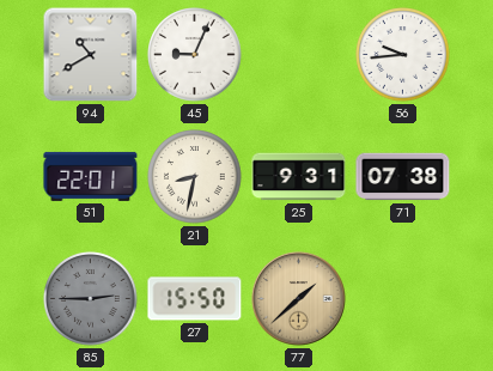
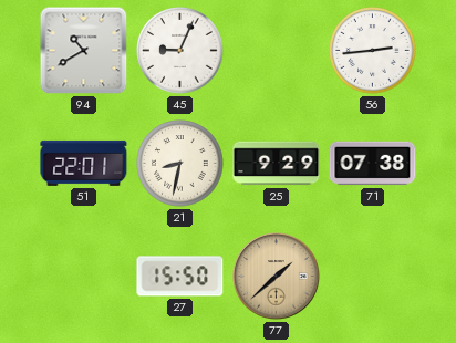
56: 9:44 -> 2:44
25: 9:31 -> 9:29
85: 2:45 -> none
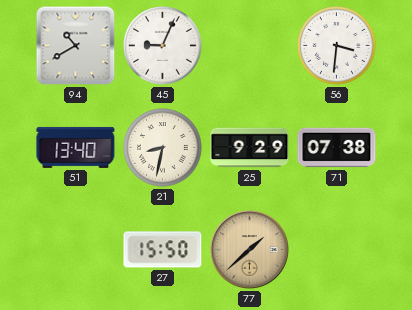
56: 2:44 -> 3:31
51: 22:01 -> 13:40
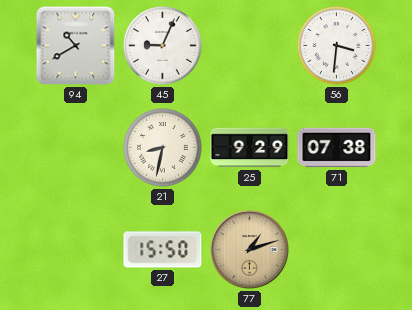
51: 13:40 -> none
77: 1:38 -> 1:12
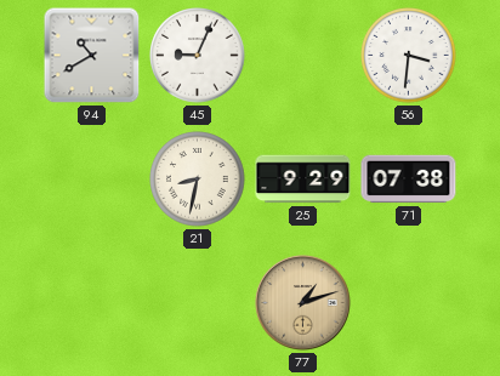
27: 15:50 -> none
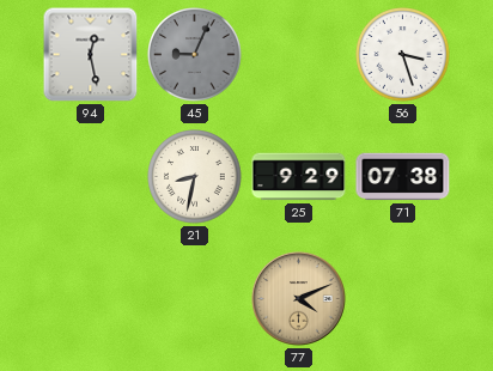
94: 10:40 -> 12:28
45 dial: white -> grey
56: 3:31 -> 3:27
77: 1:12 -> 4:11
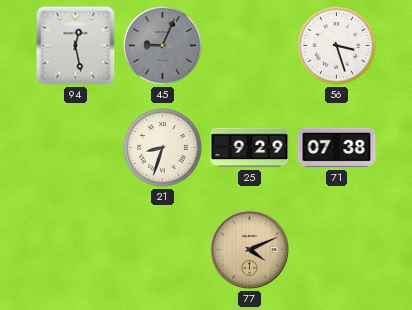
21: 8:32 -> 8:33
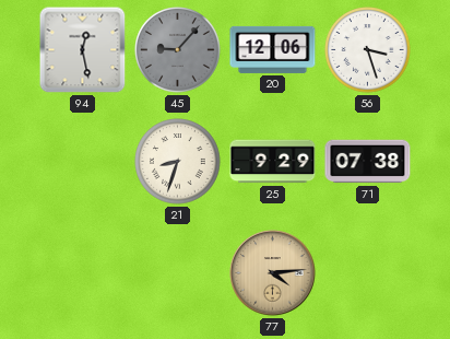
45: 9:04 -> 9:07
20: none -> 12:06
77: 4:11 -> 4:14
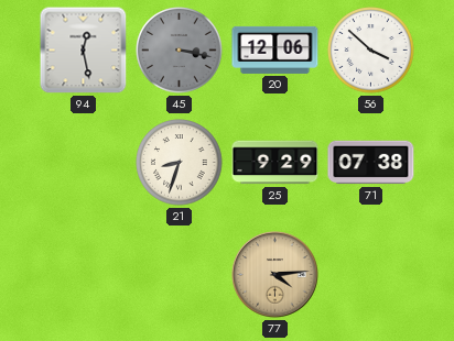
45: 9:07 -> 3:17
56: 3:27 -> 3:52
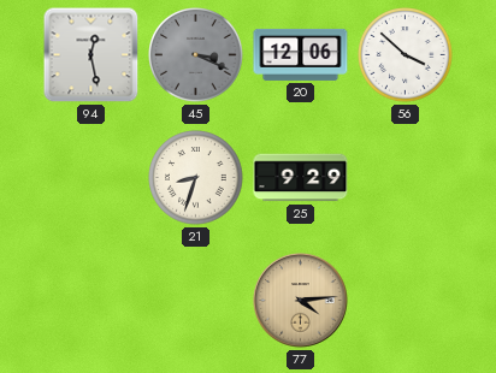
45: 3:17 -> 3:19
71: 07:38 -> none
